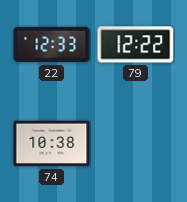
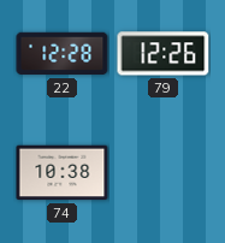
22: 12:33 -> 12:28
79: 12:22 -> 12:26
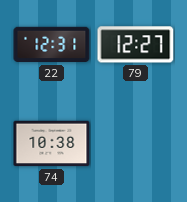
22: 12:28 -> 12:31
79: 12:26 -> 12:27
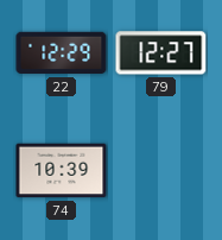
22: 12:31 -> 12:29
74: 10:38 -> 10:39
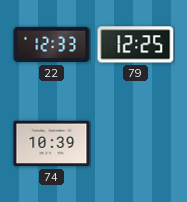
22: 12:29 -> 12:33
79: 12:27 -> 12:25
